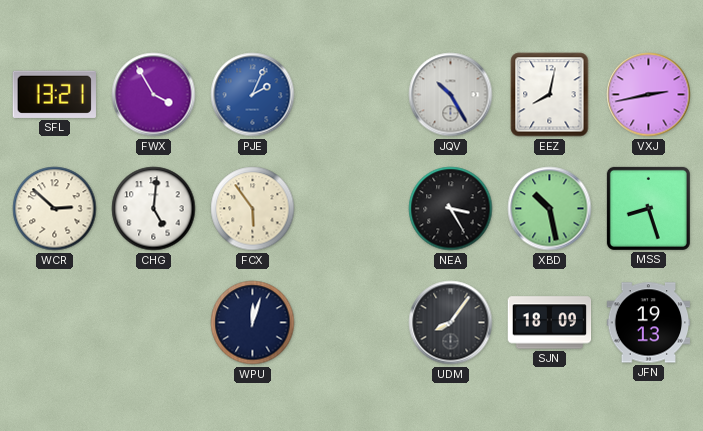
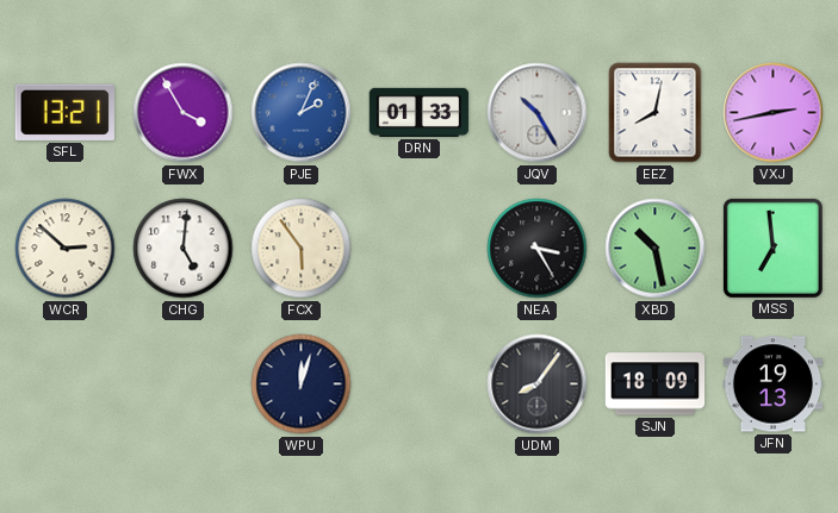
DRN: none -> 01:33
MSS: 8:27 -> 6:59
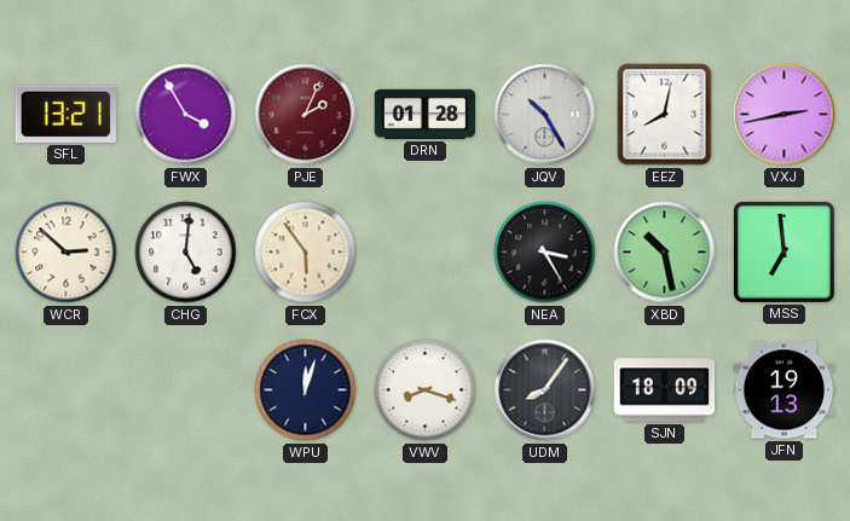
PJE dial: blue -> burgundy
DRN: 01:33 -> 01:28
VWV: none -> 8:18
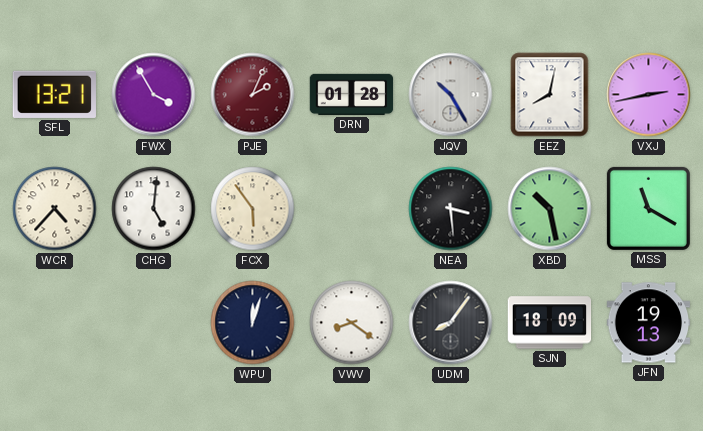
WCR: 2:52 -> 4:37
NEA: 3:25 -> 3:29
MSS: 6:59 -> 11:20
VWV: 8:18 -> 8:21
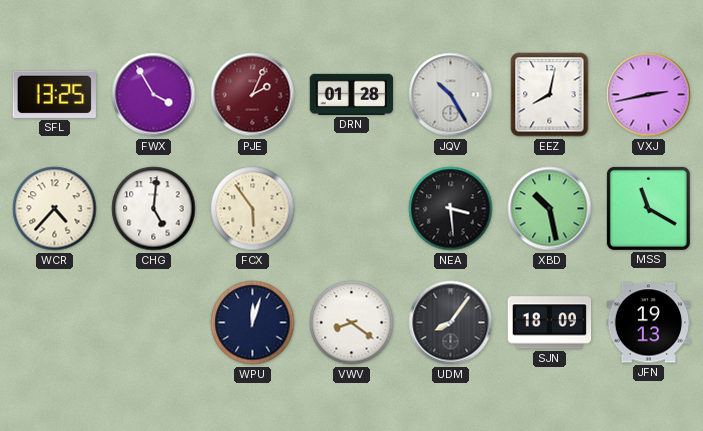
SFL: 13:21 -> 13:25
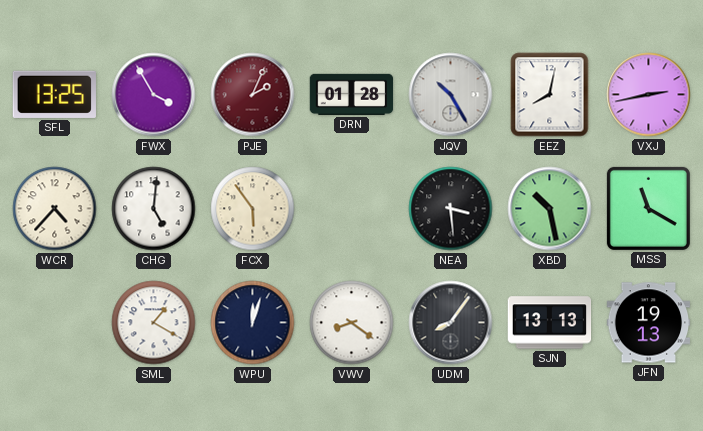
SML: none -> 1:20
SJN: 18:09 -> 13:13
